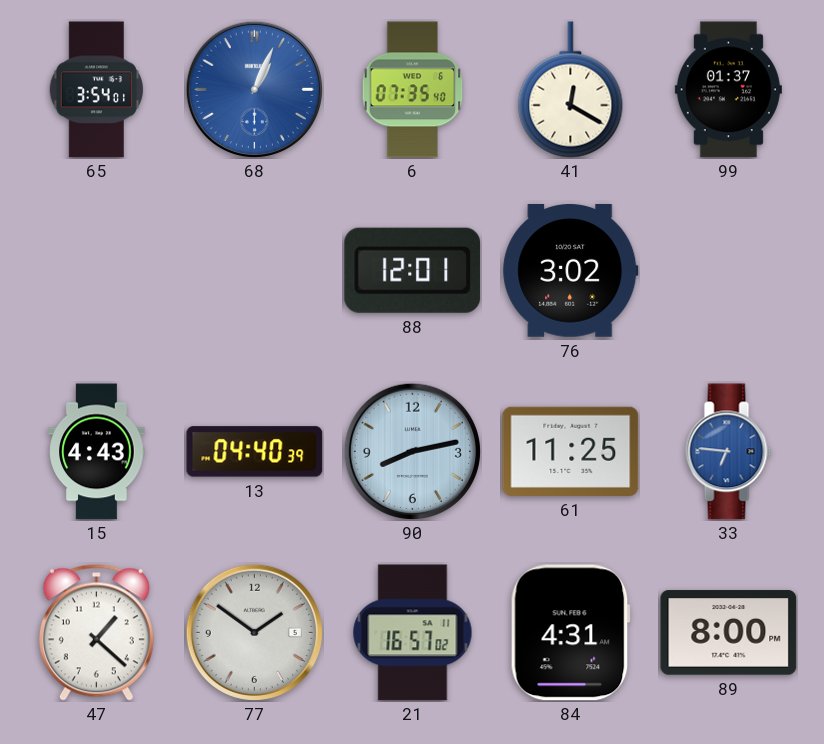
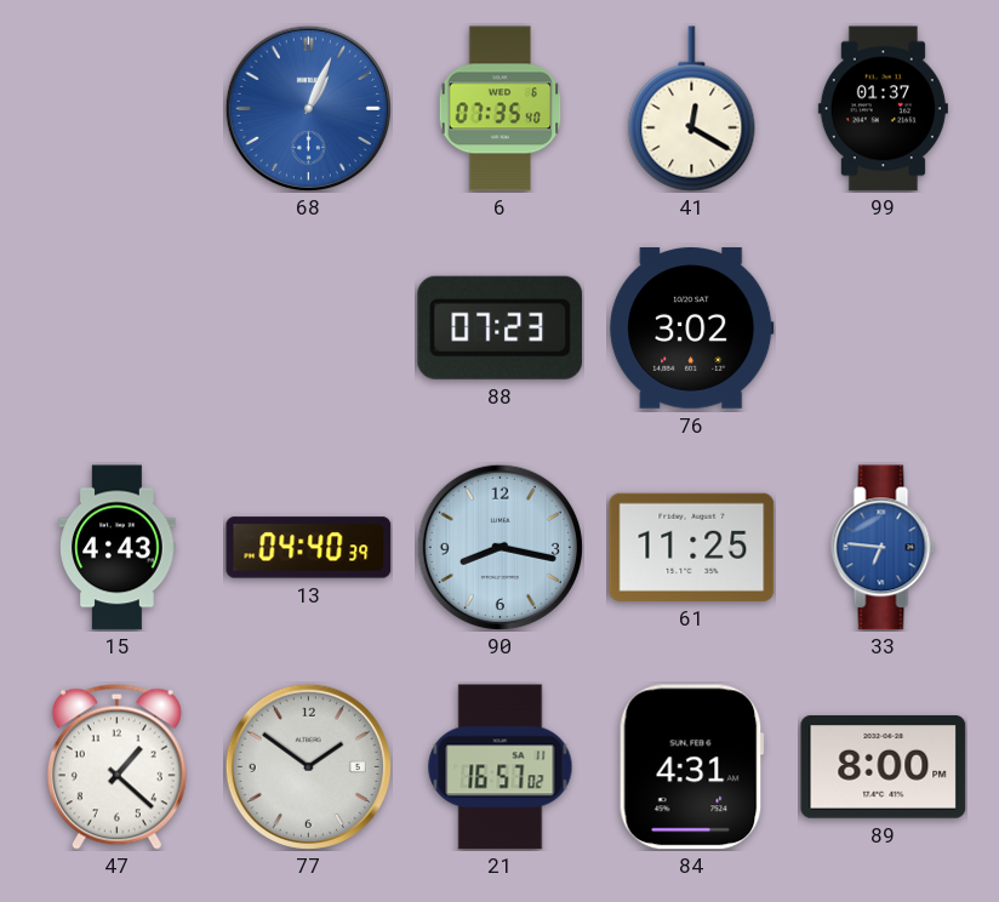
65: 3:54 -> none
88: 12:01 -> 07:23
90: 8:13 -> 8:17
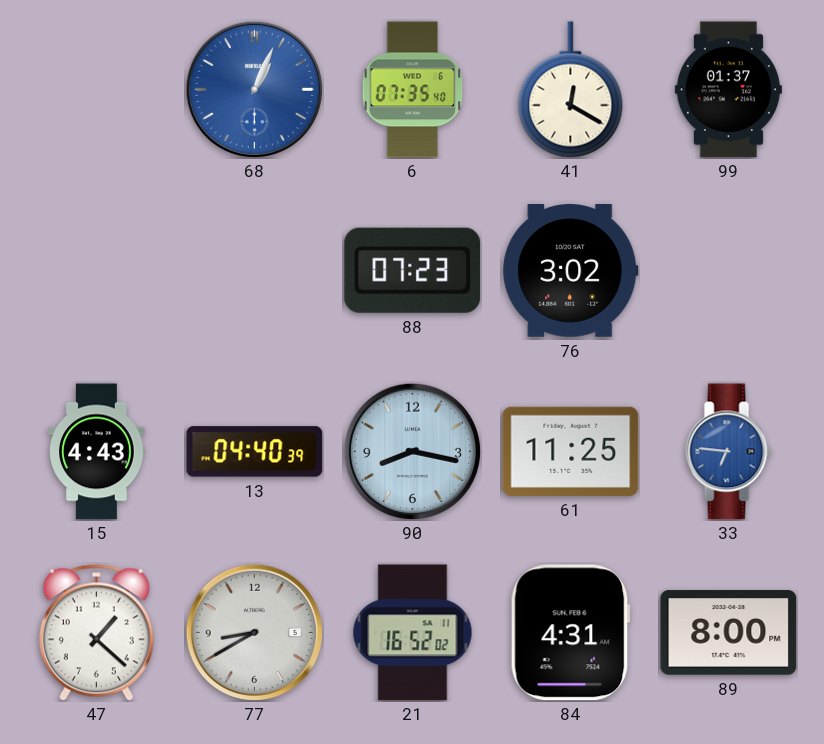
77: 1:51 -> 8:40
21: 16:57 -> 16:52
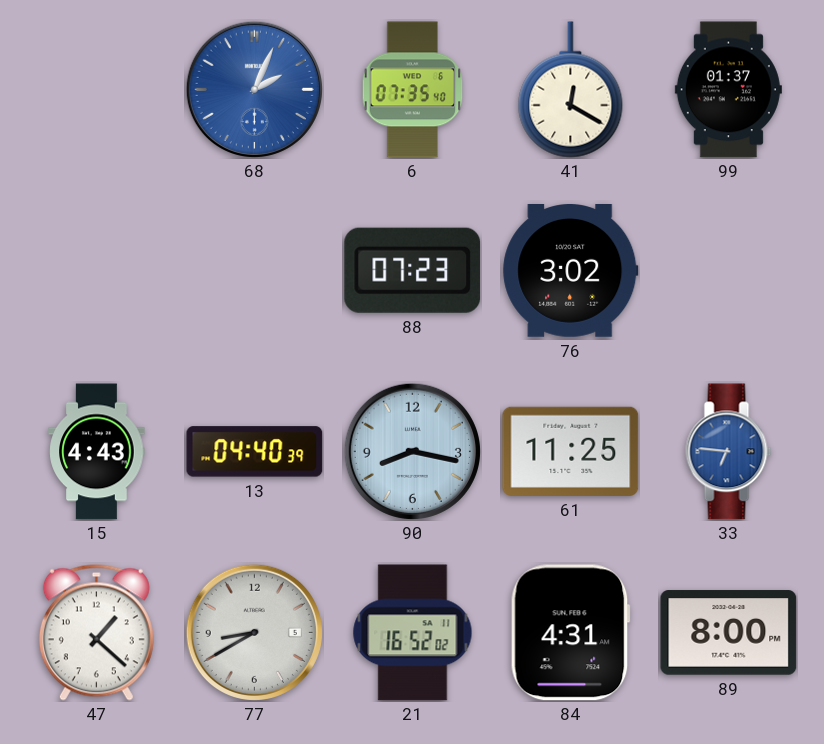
68: 1:04 -> 2:04
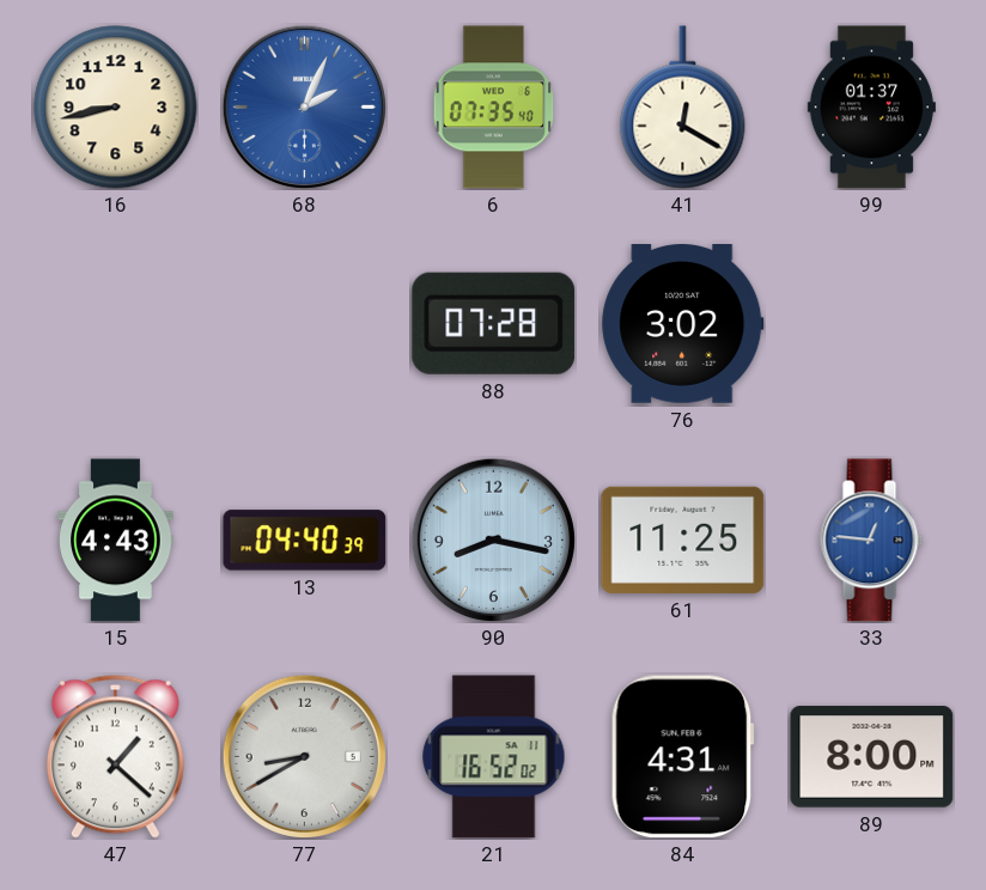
16: none -> 8:43
88: 07:23 -> 07:28
33: 6:46 -> 12:46
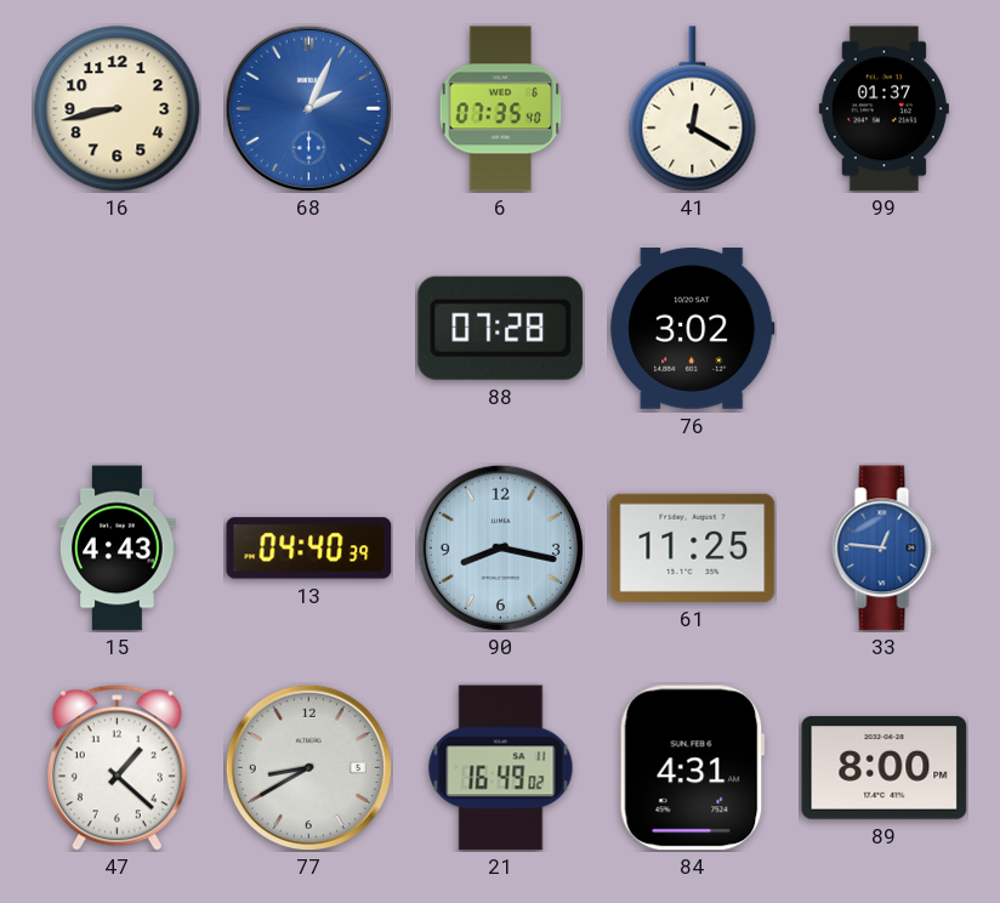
21: 16:52 -> 16:49
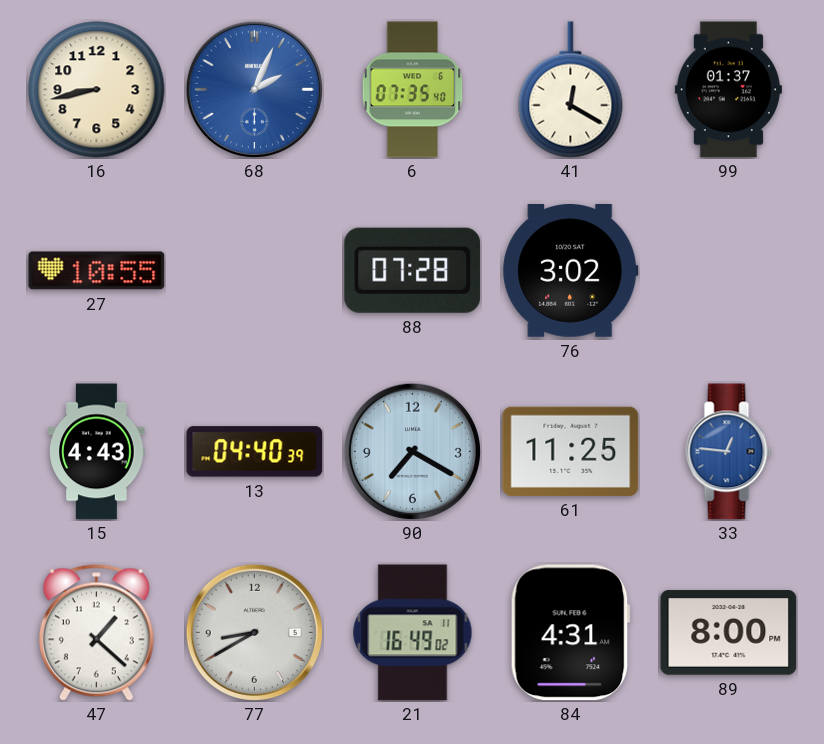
27: none -> 10:55
90: 8:17 -> 7:20
